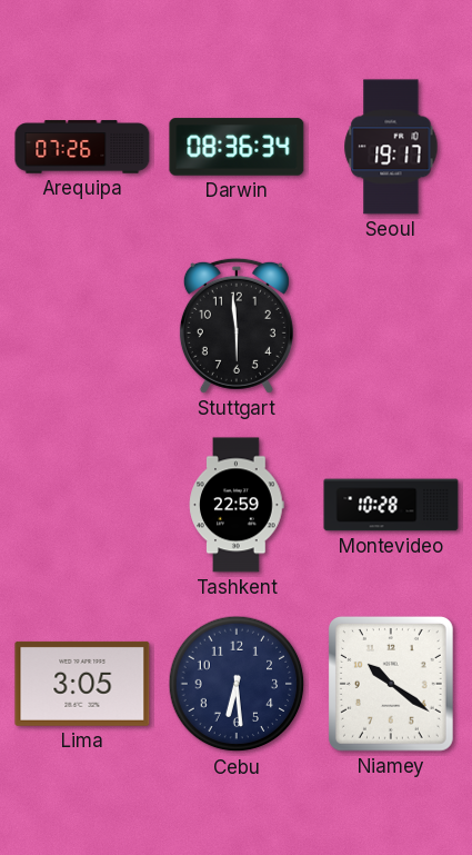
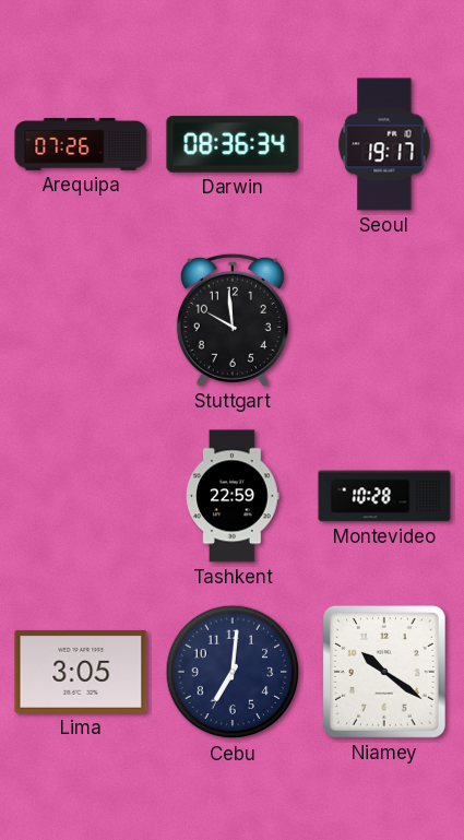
Stuttgart: 5:59 -> 9:59
Cebu: 6:29 -> 7:01
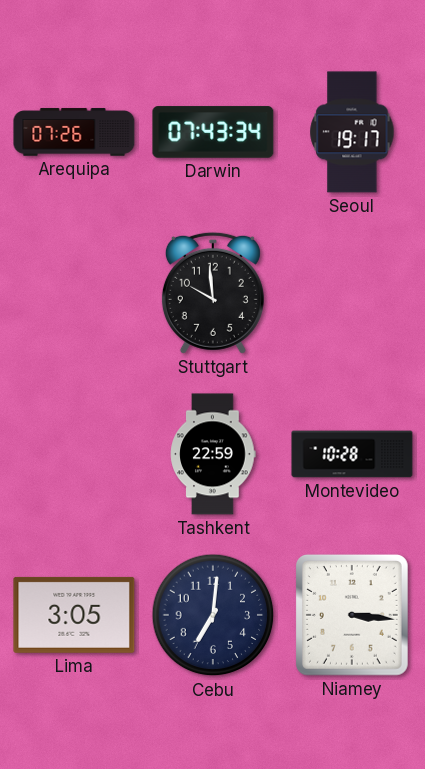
Darwin: 08:36 -> 07:43
Niamey: 10:21 -> 3:16
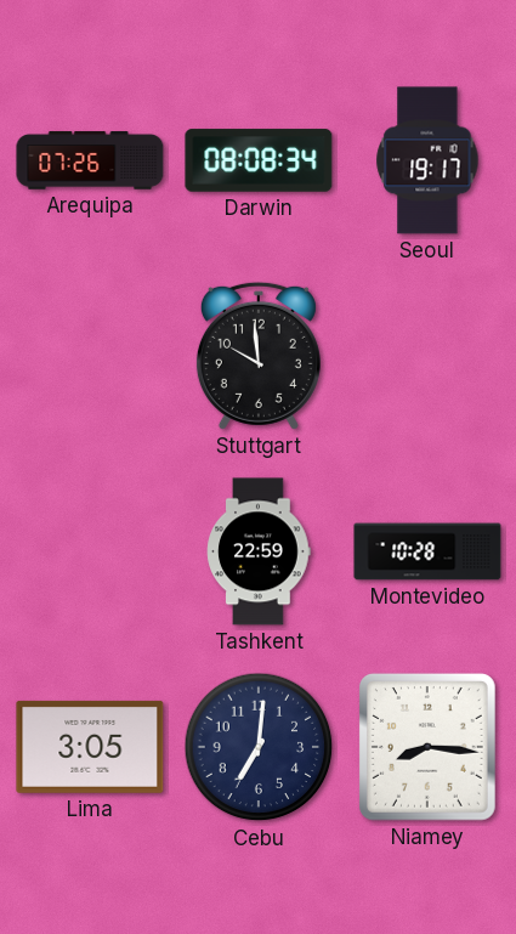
Darwin: 07:43 -> 08:08
Niamey: 3:16 -> 8:16
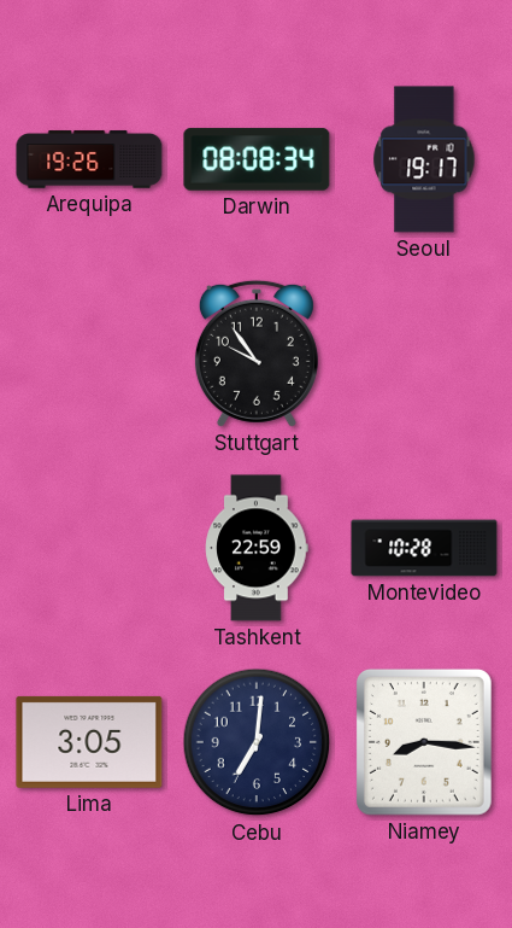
Arequipa: 07:26 -> 19:26
Stuttgart: 9:59 -> 9:54
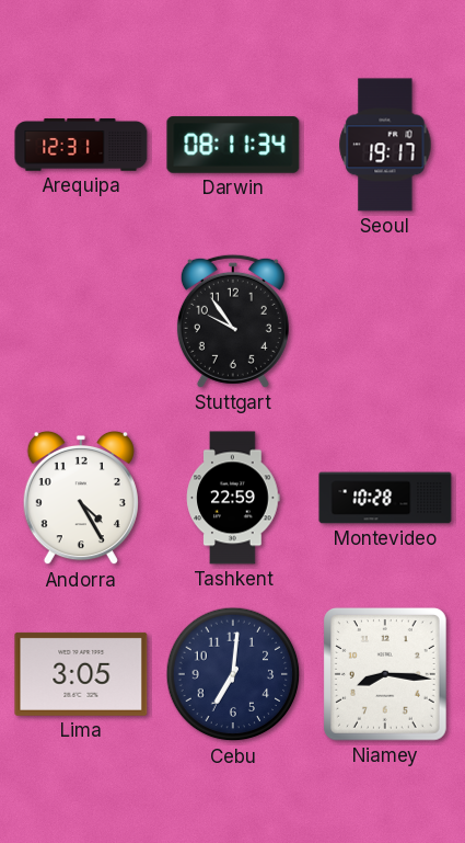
Arequipa: 19:26 -> 12:31
Darwin: 08:08 -> 08:11
Andorra: none -> 4:25
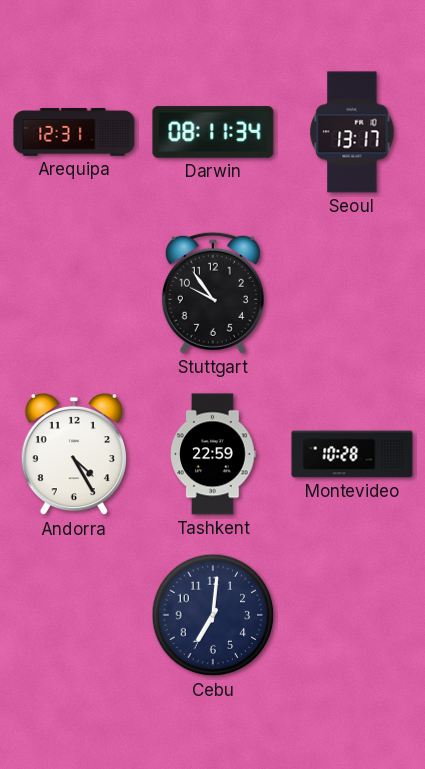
Seoul: 19:17 -> 13:17
Lima: 3:05 -> none
Niamey: 8:16 -> none
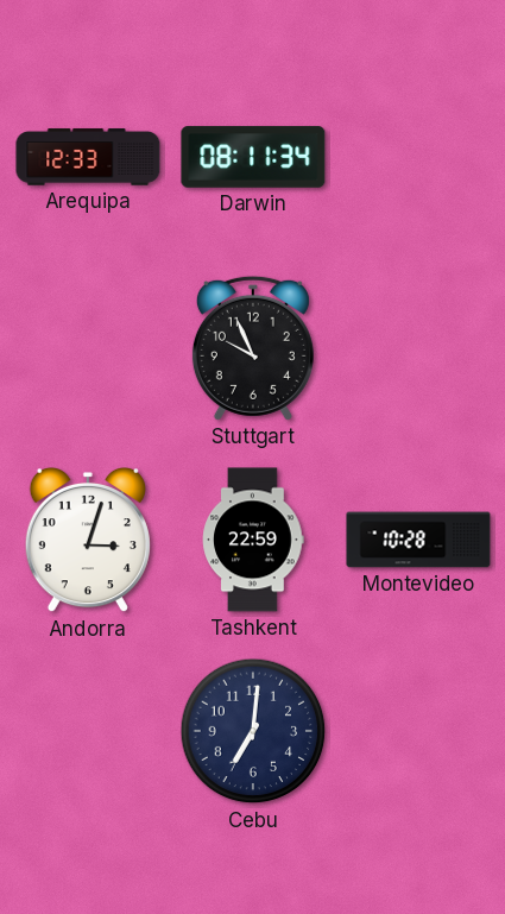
Arequipa: 12:31 -> 12:33
Seoul: 13:17 -> none
Stuttgart: 9:54 -> 9:56
Andorra: 4:25 -> 3:03
